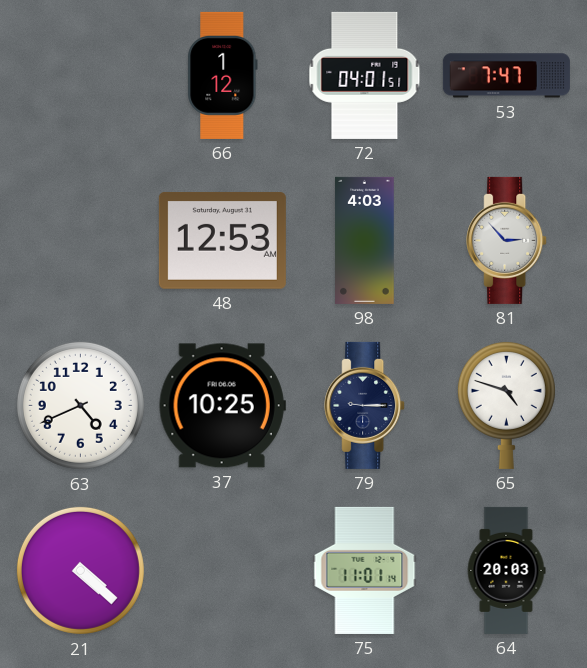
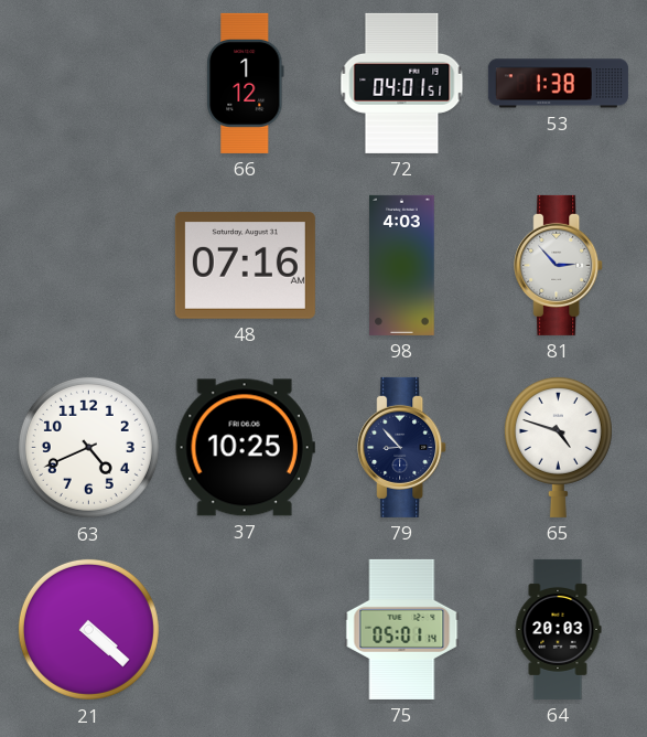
53: 7:47 -> 1:38
48: 12:53 -> 07:16
79: 9:15 -> 8:53
75: 11:01 -> 05:01
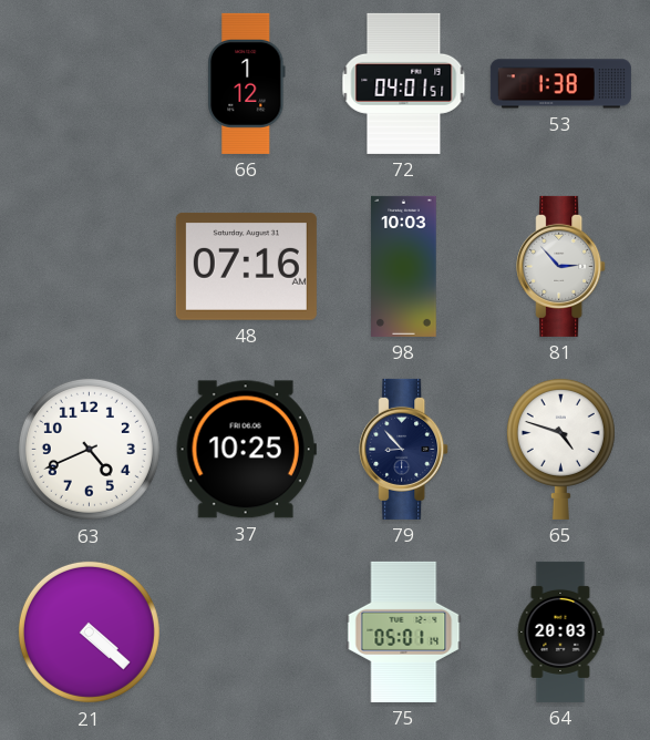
98: 4:03 -> 10:03
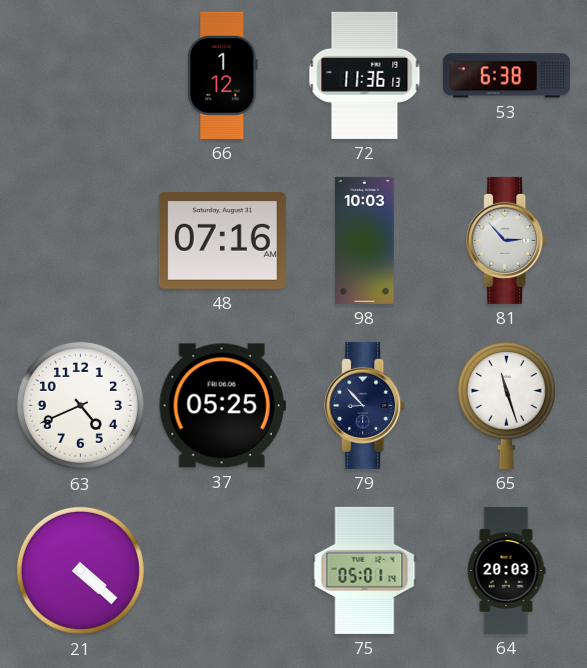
72: 04:01 -> 11:36
53: 1:38 -> 6:38
37: 10:25 -> 05:25
65: 4:48 -> 11:27
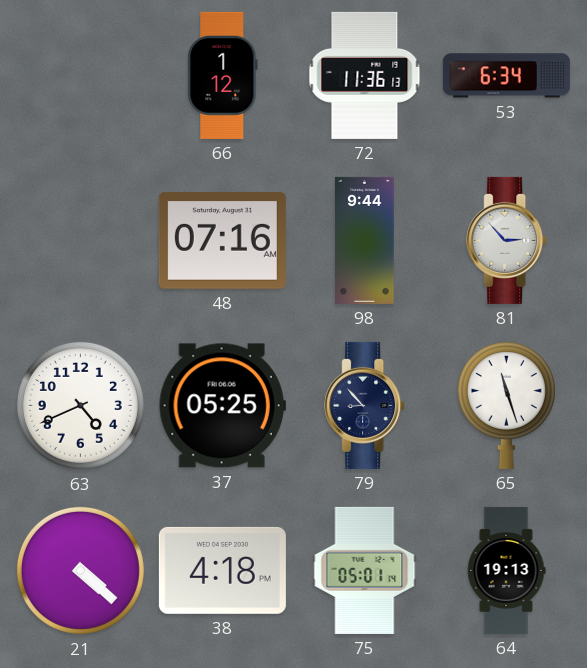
53: 6:38 -> 6:34
98: 10:03 -> 9:44
38: none -> 4:18
64: 20:03 -> 19:13
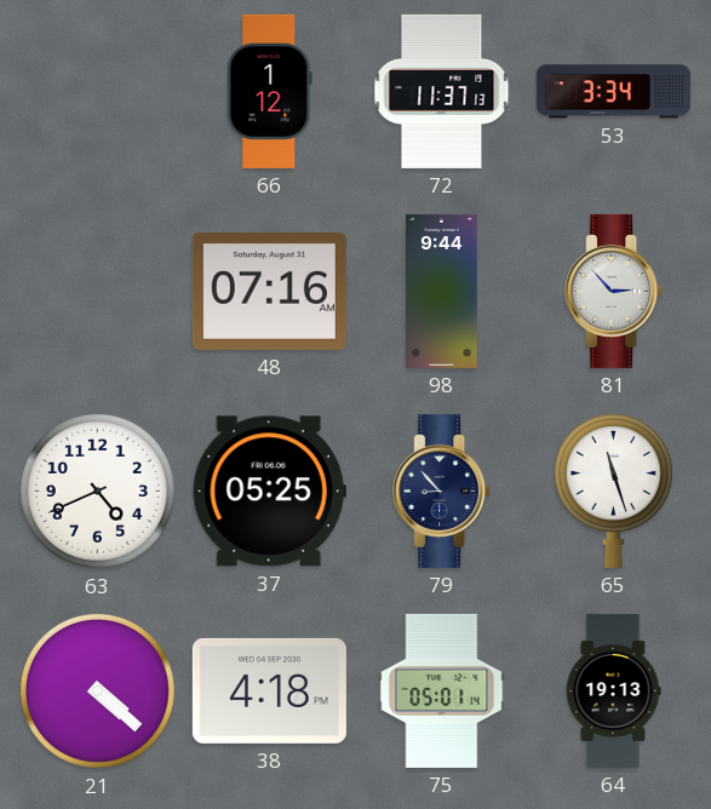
72: 11:36 -> 11:37
53: 6:34 -> 3:34
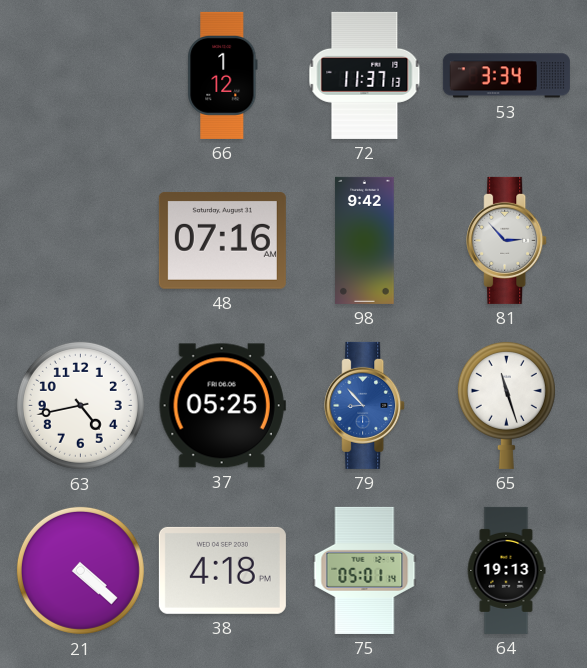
98: 9:44 -> 9:42
63: 4:41 -> 4:43
79 dial: navy -> blue
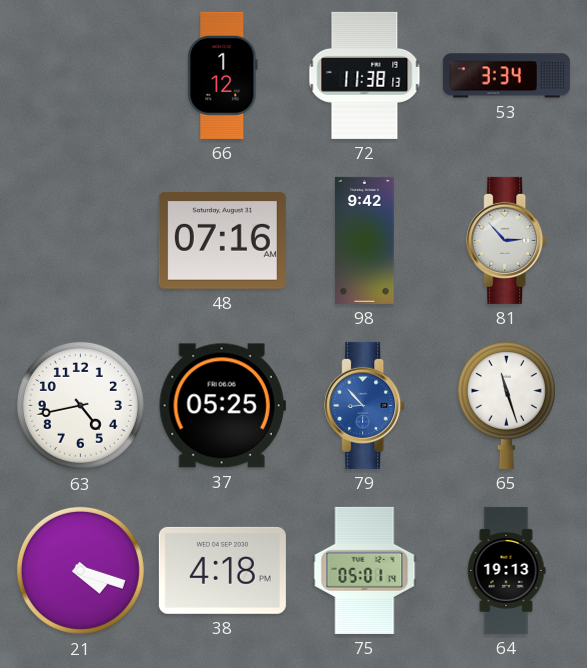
72: 11:37 -> 11:38
21: 4:22 -> 4:18
